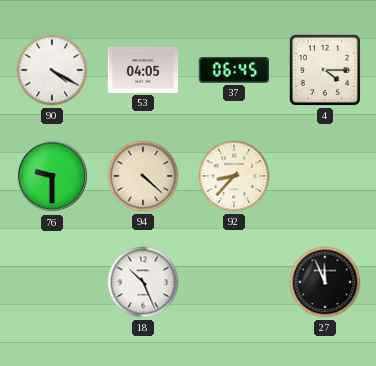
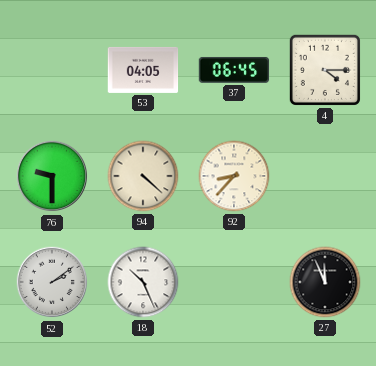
90: 4:20 -> none
52: none -> 2:09
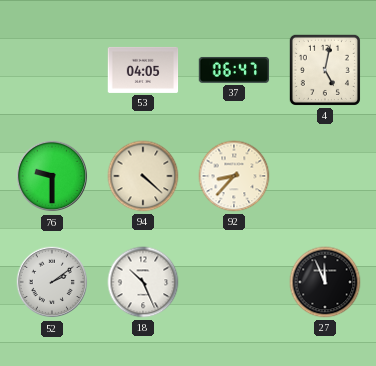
37: 06:45 -> 06:47
4: 4:15 -> 5:02
